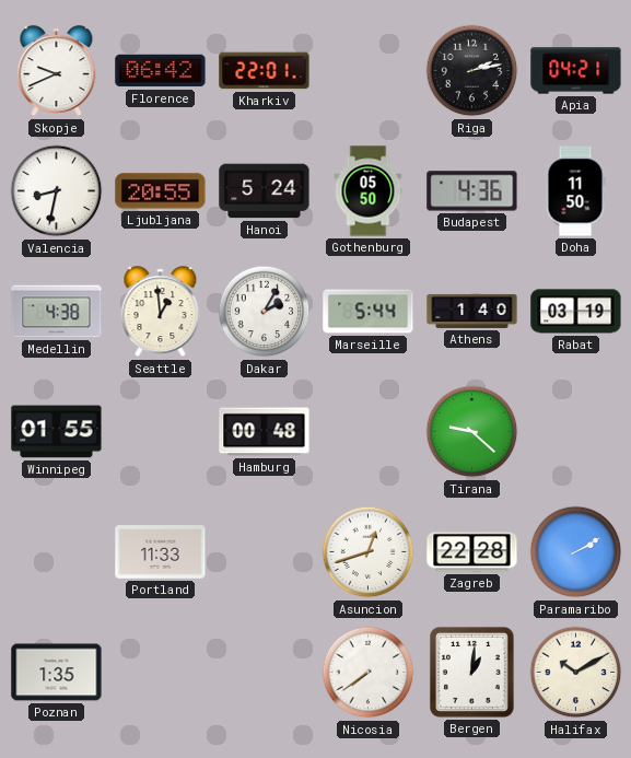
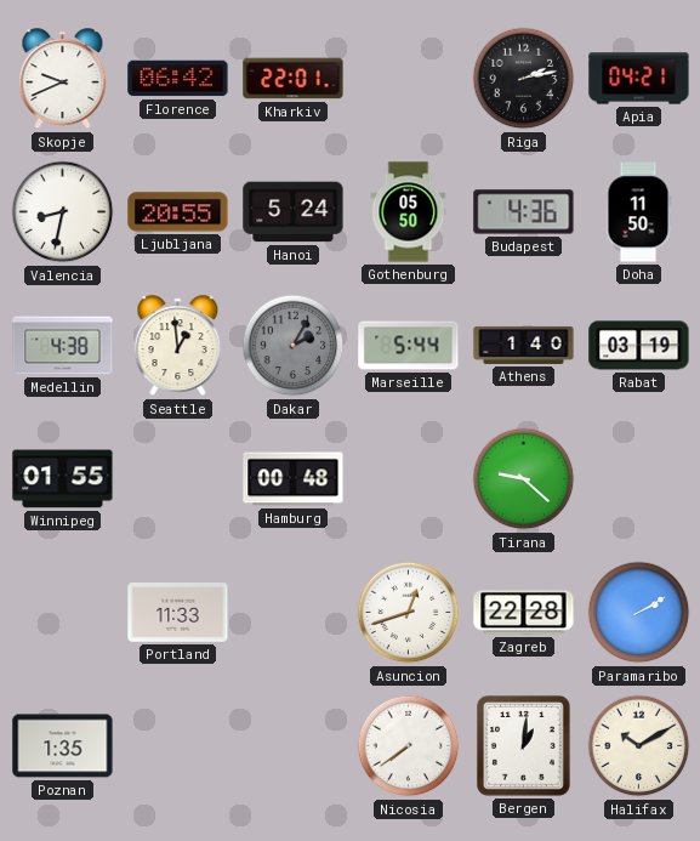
Dakar dial: white -> grey
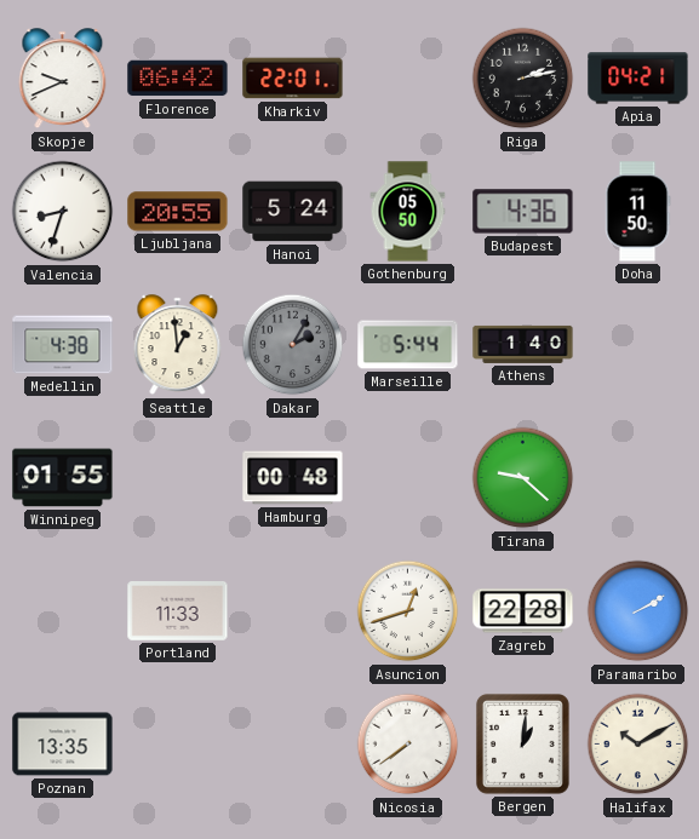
Valencia: 8:32 -> 8:33
Rabat: 03:19 -> none
Poznan: 1:35 -> 13:35
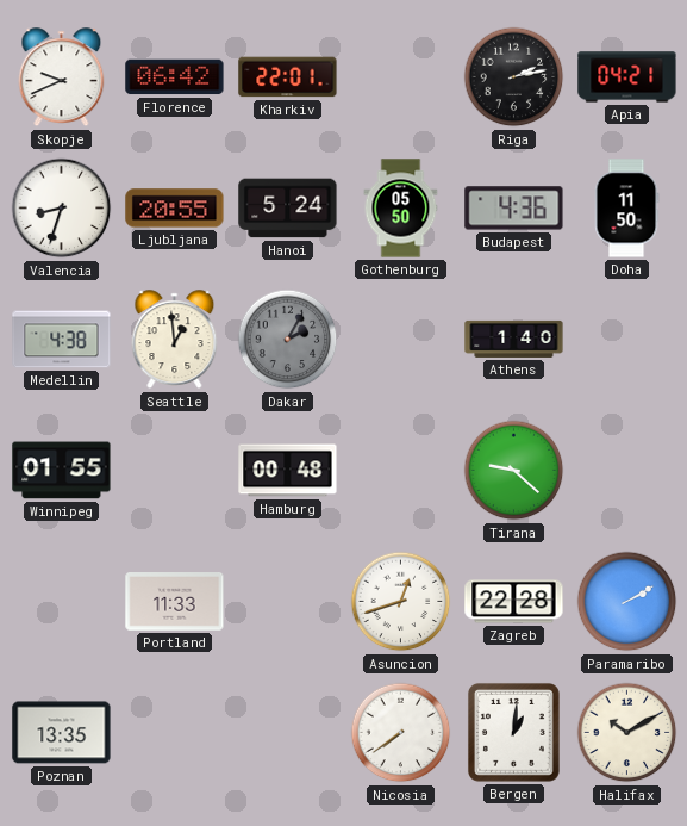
Marseille: 5:44 -> none
